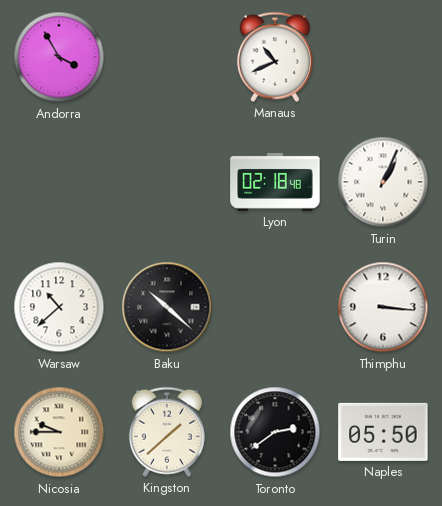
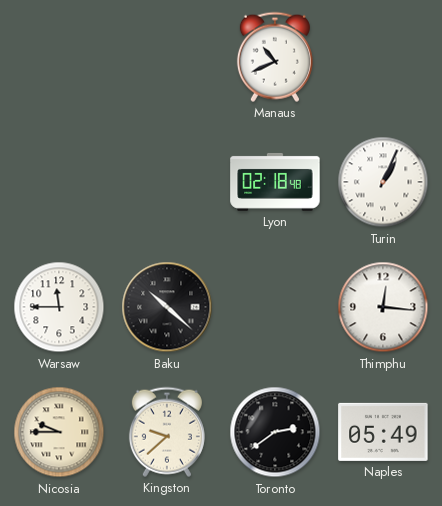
Andorra: 3:55 -> none
Warsaw: 10:38 -> 11:45
Thimphu: 3:16 -> 12:16
Kingston: 1:38 -> 9:38
Naples: 05:50 -> 05:49
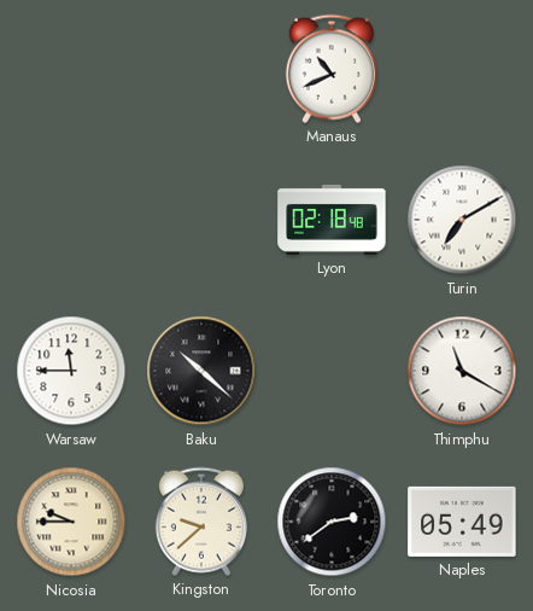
Turin: 1:04 -> 7:10
Thimphu: 12:16 -> 11:20
